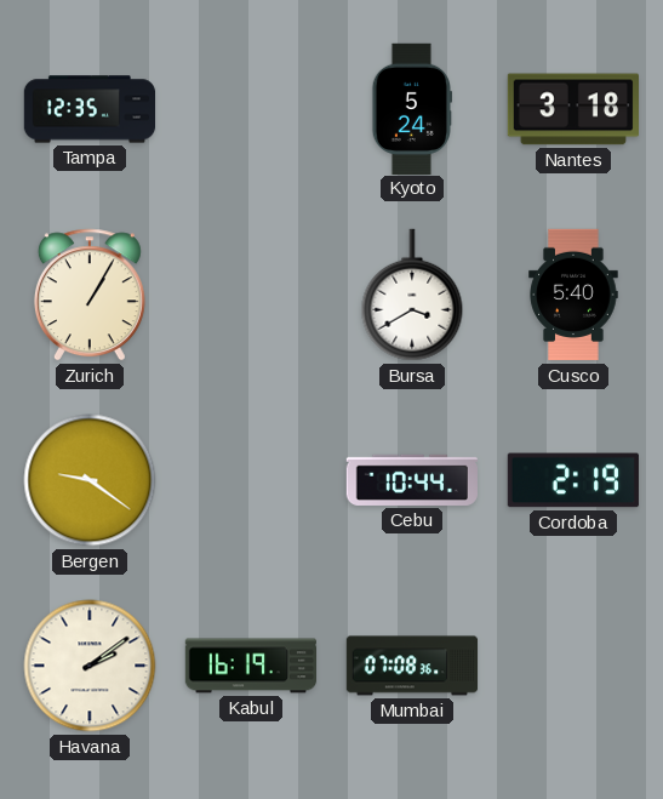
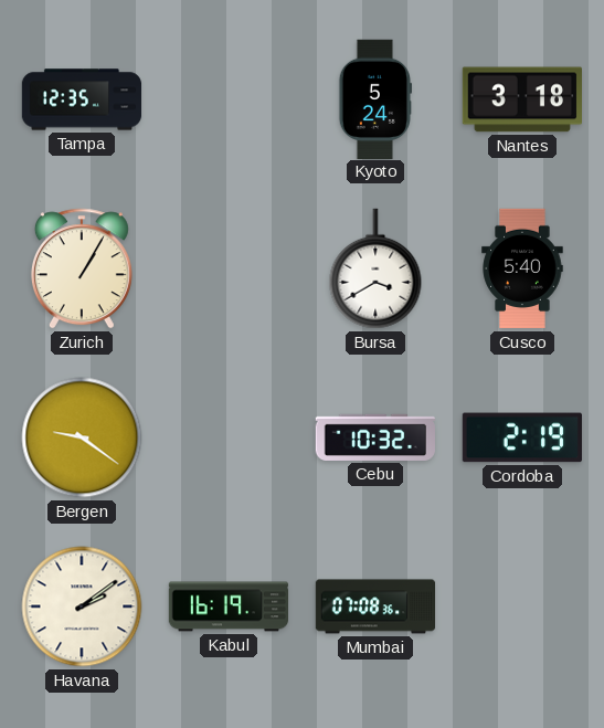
Cebu: 10:44 -> 10:32
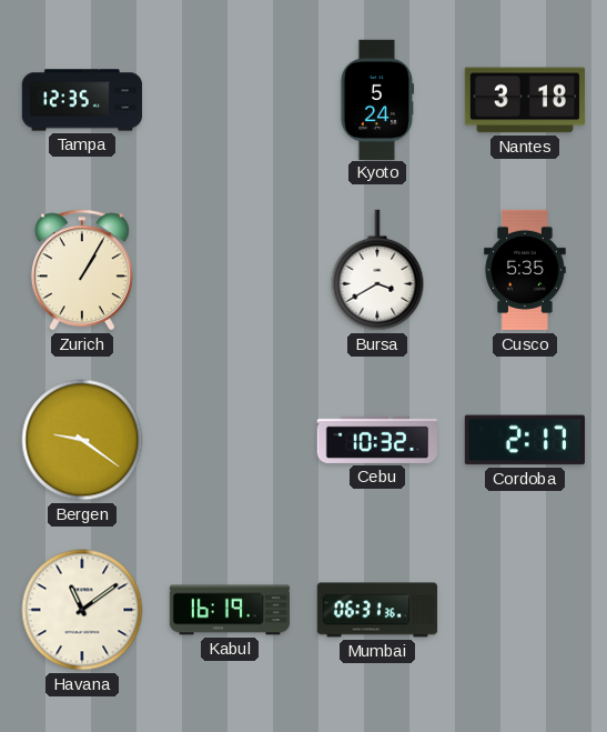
Cusco: 5:40 -> 5:35
Cordoba: 2:19 -> 2:17
Havana: 2:09 -> 11:09
Mumbai: 07:08 -> 06:31
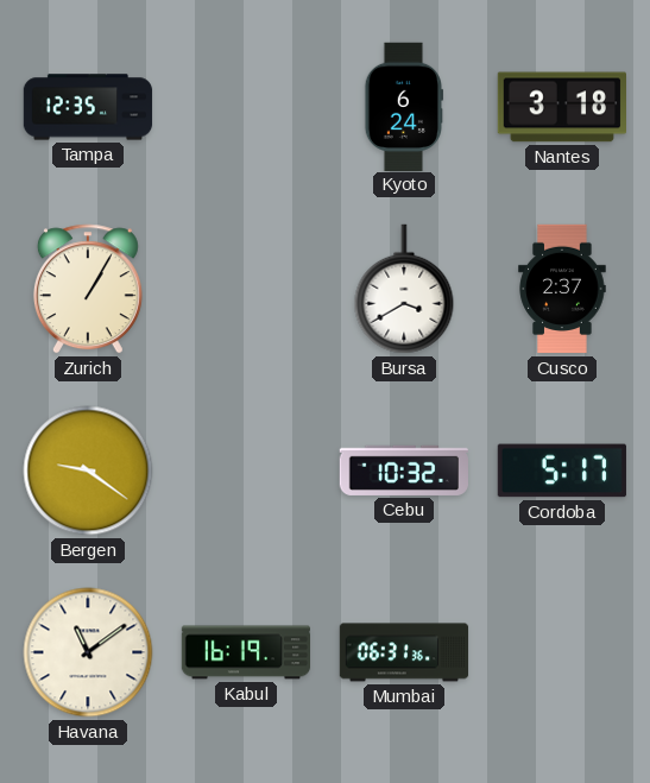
Kyoto: 5:24 -> 6:24
Cusco: 5:35 -> 2:37
Cordoba: 2:17 -> 5:17
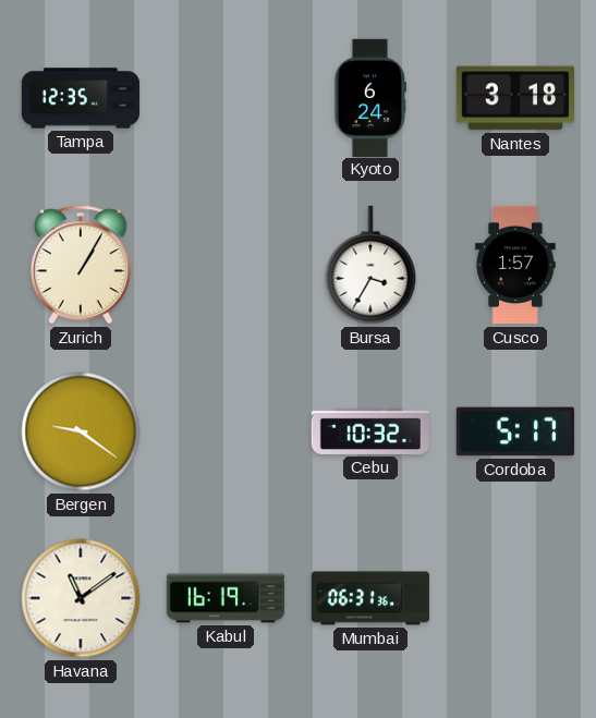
Bursa: 3:40 -> 3:35
Cusco: 2:37 -> 1:57
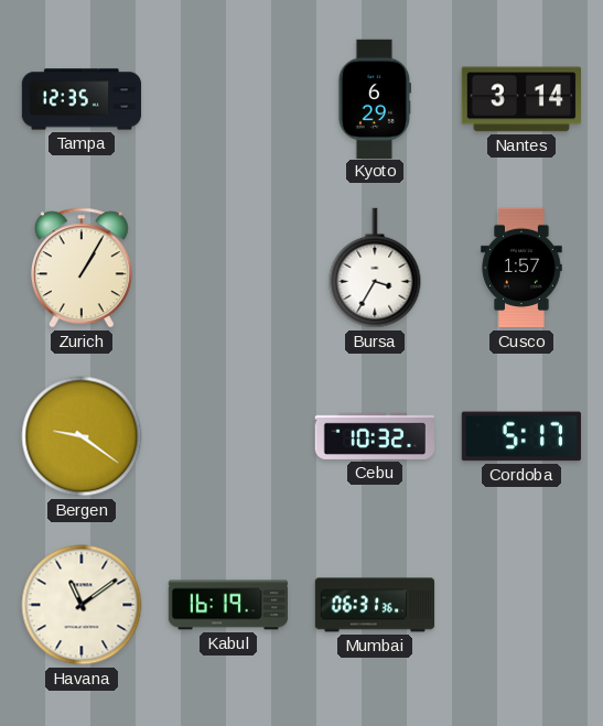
Kyoto: 6:24 -> 6:29
Nantes: 3:18 -> 3:14
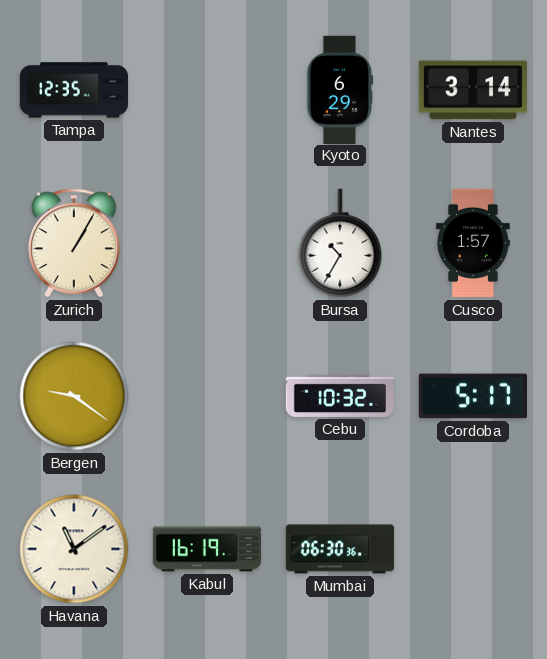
Bursa: 3:35 -> 10:35
Mumbai: 06:31 -> 06:30
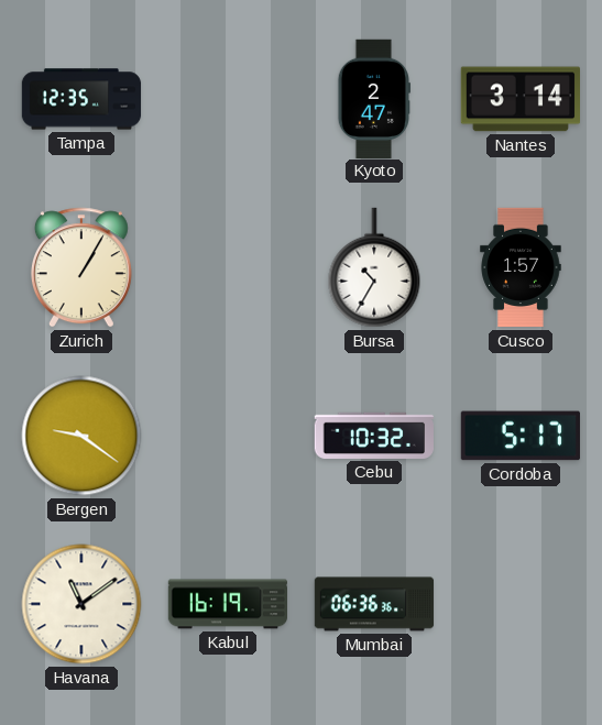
Kyoto: 6:29 -> 2:47
Mumbai: 06:30 -> 06:36
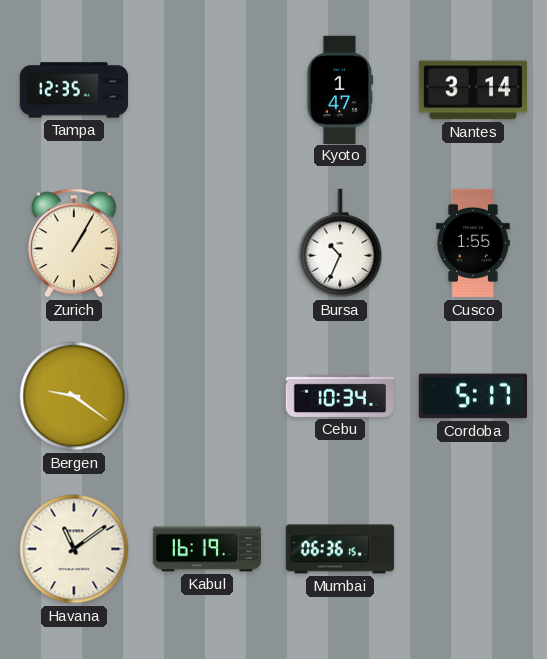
Kyoto: 2:47 -> 1:47
Bursa: 10:35 -> 10:34
Cusco: 1:57 -> 1:55
Cebu: 10:32 -> 10:34
Mumbai: 06:36:36 -> 06:36:15
